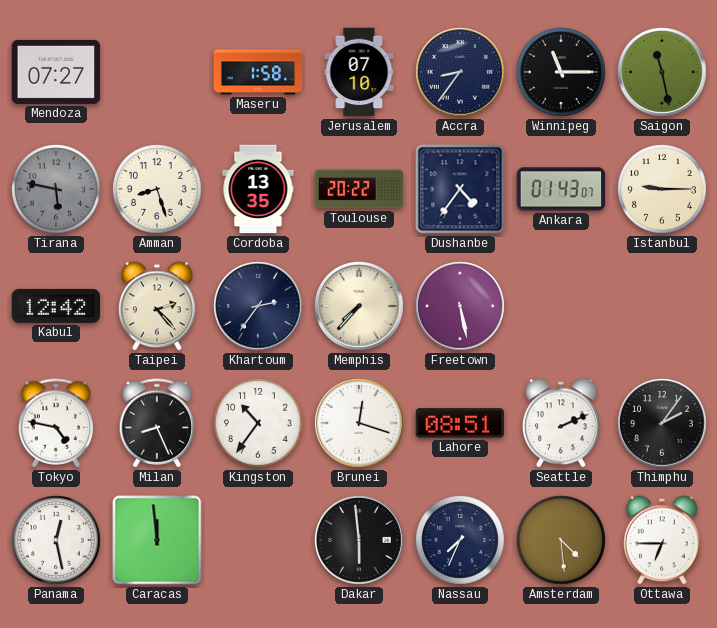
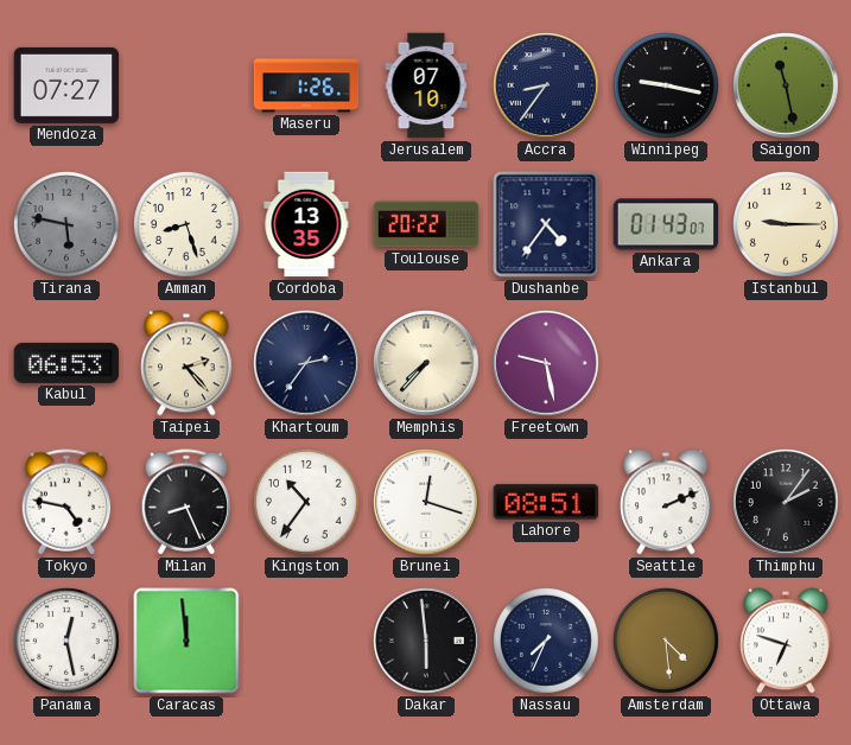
Maseru: 1:58 -> 1:26
Winnipeg: 11:15 -> 9:17
Kabul: 12:42 -> 06:53
Freetown: 5:28 -> 9:28
Ottawa: 6:45 -> 6:48
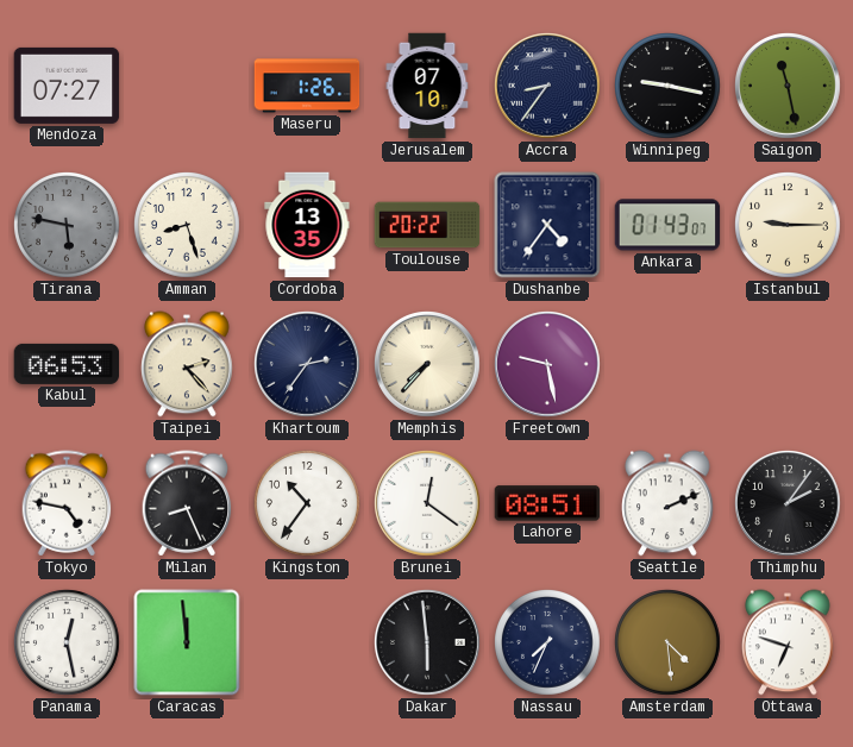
Brunei: 12:18 -> 12:21
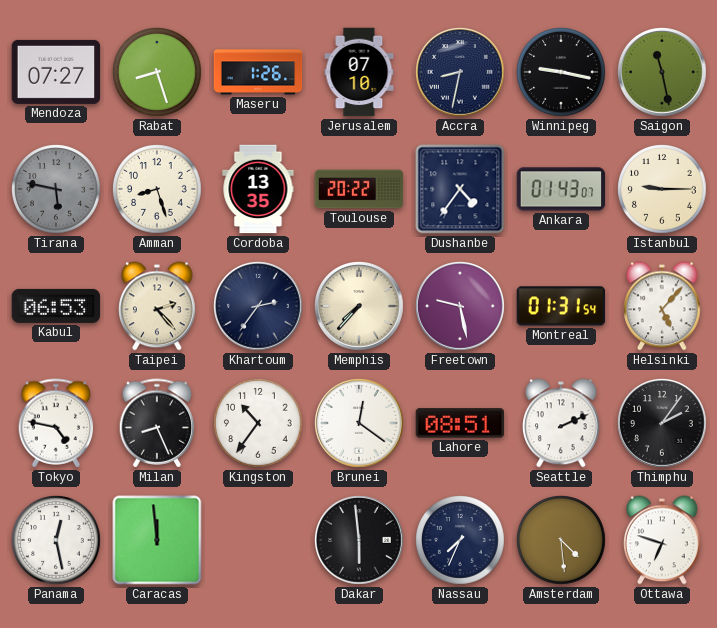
Rabat: none -> 8:27
Accra: 8:36 -> 8:32
Montreal: none -> 01:31
Helsinki: none -> 5:07
